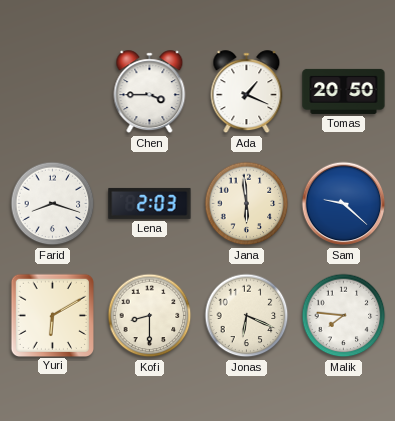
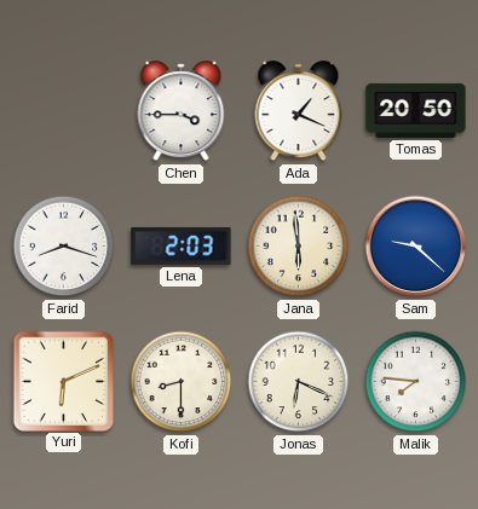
Yuri: 6:10 -> 6:11
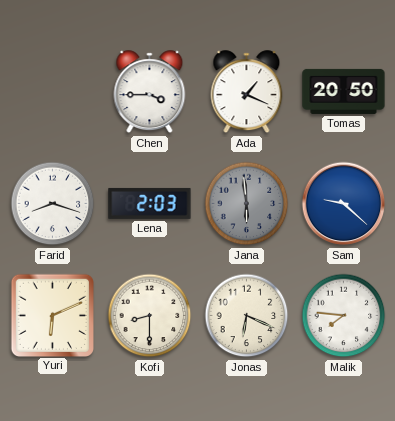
Jana dial: cream -> grey
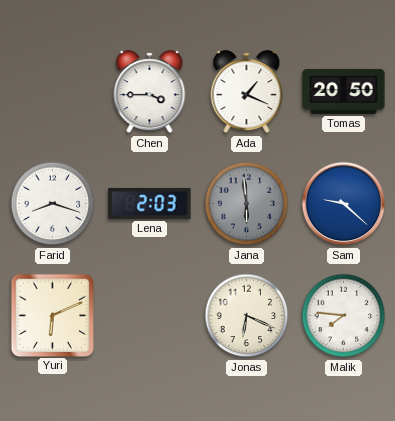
Kofi: 8:30 -> none
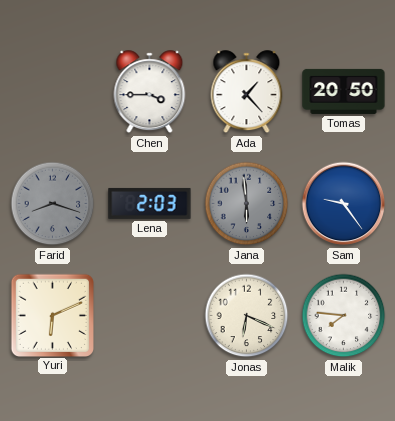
Ada: 1:19 -> 1:23
Farid dial: white -> grey
Sam: 9:22 -> 9:24
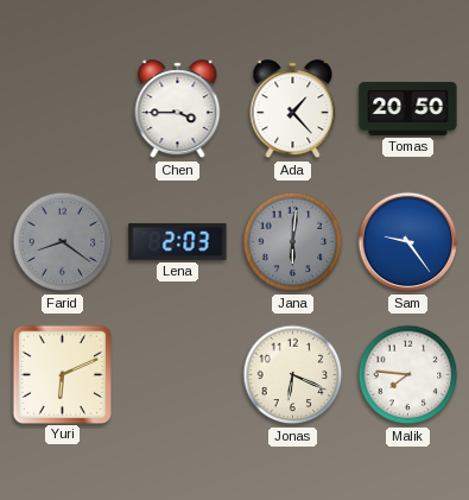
Farid: 8:18 -> 8:21
Jana: 5:59 -> 6:01
